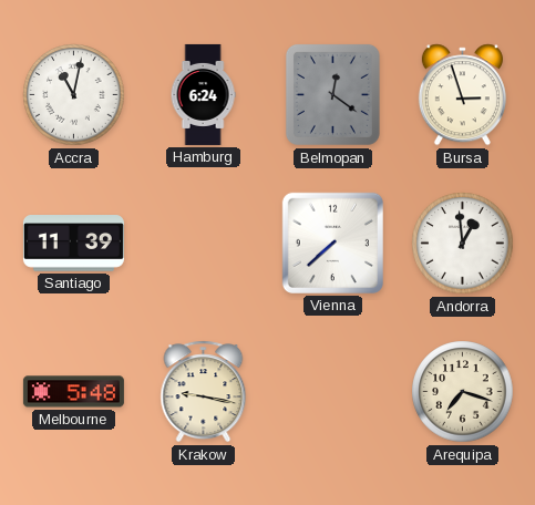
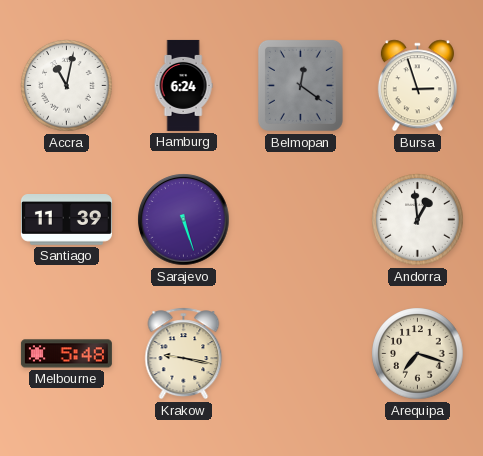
Sarajevo: none -> 5:27
Vienna: 7:38 -> none
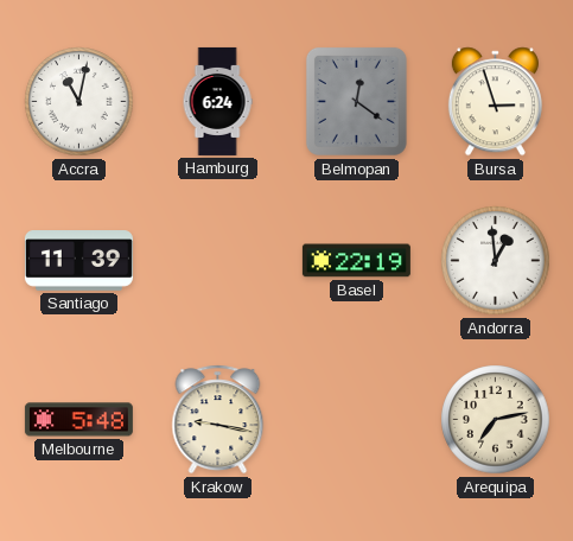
Sarajevo: 5:27 -> none
Basel: none -> 22:19
Arequipa: 7:18 -> 7:13
